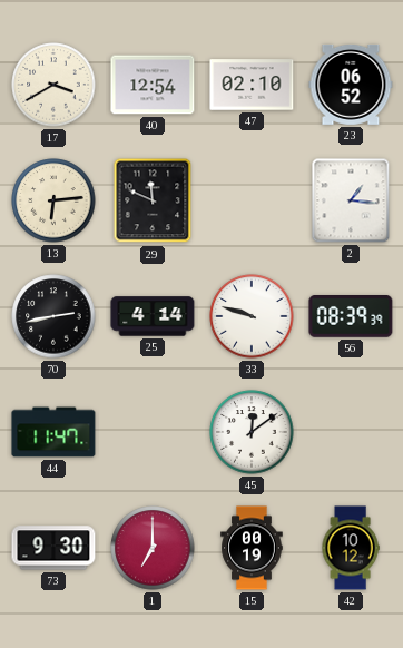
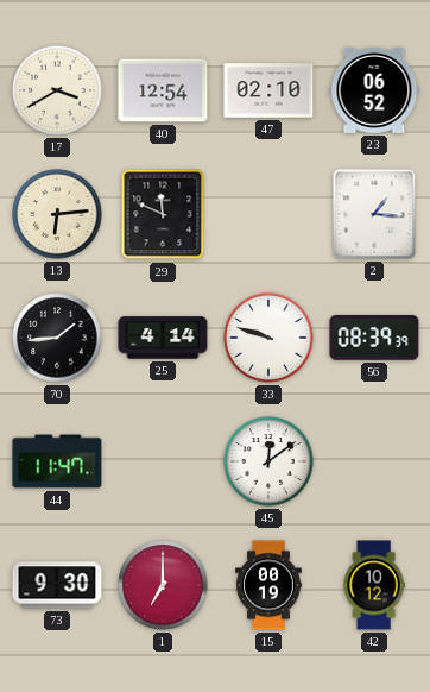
70: 2:43 -> 1:44
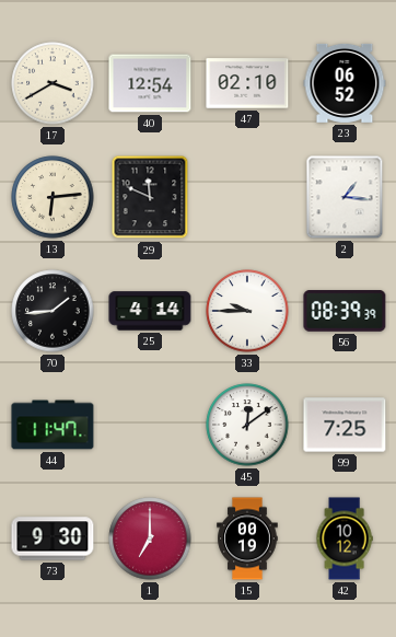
33: 9:48 -> 9:45
99: none -> 7:25
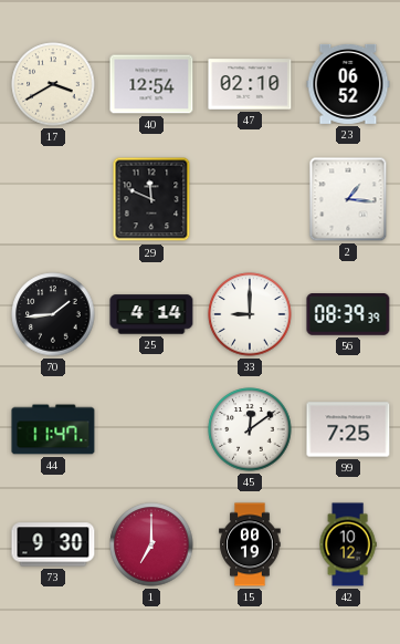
13: 6:14 -> none
33: 9:45 -> 9:00
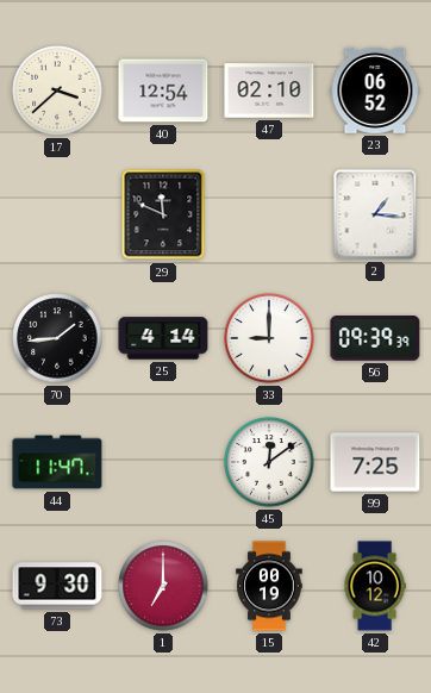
17: 3:40 -> 3:38
56: 08:39 -> 09:39
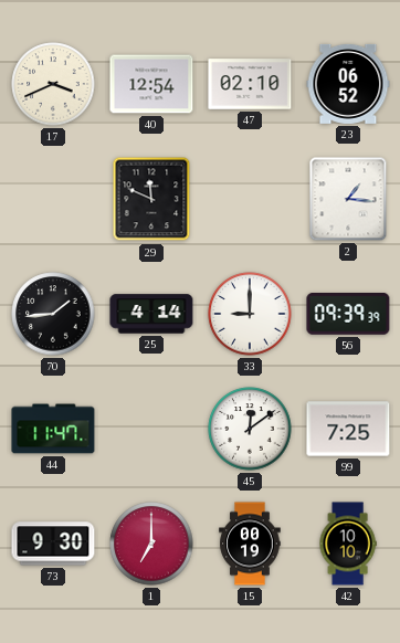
17: 3:38 -> 3:41
42: 10:12 -> 10:10
